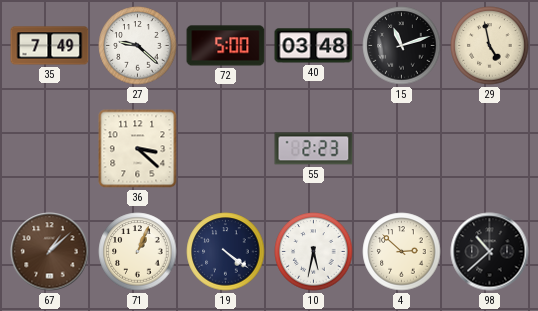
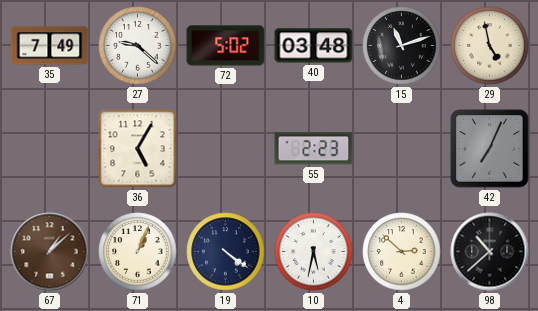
72: 5:00 -> 5:02
36: 3:22 -> 5:05
42: none -> 7:04
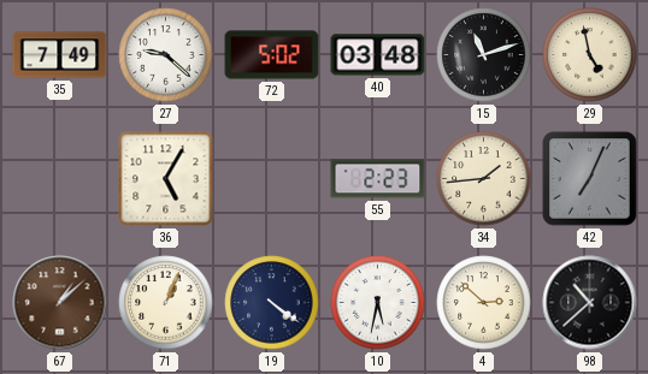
34: none -> 1:44
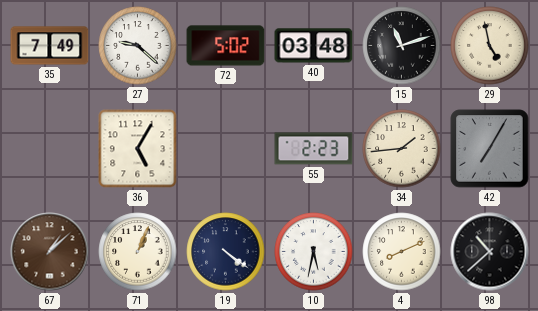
42: 7:04 -> 7:05
4: 2:52 -> 8:11
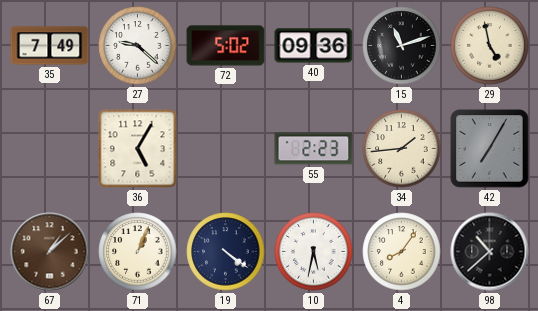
40: 03:48 -> 09:36
4: 8:11 -> 8:06
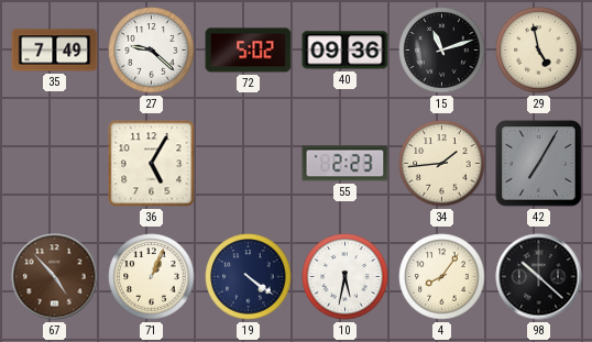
67: 1:08 -> 4:53
98: 10:38 -> 10:22
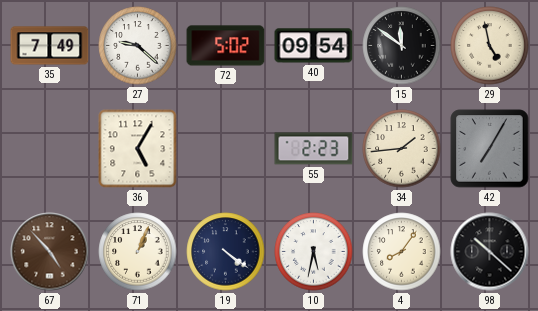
40: 09:36 -> 09:54
15: 11:12 -> 11:51
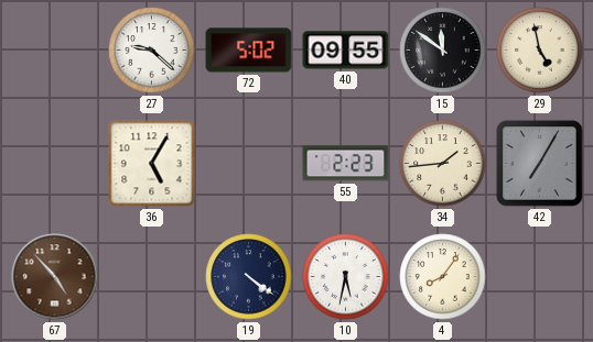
35: 7:49 -> none
40: 09:54 -> 09:55
71: 1:04 -> none
98: 10:22 -> none
